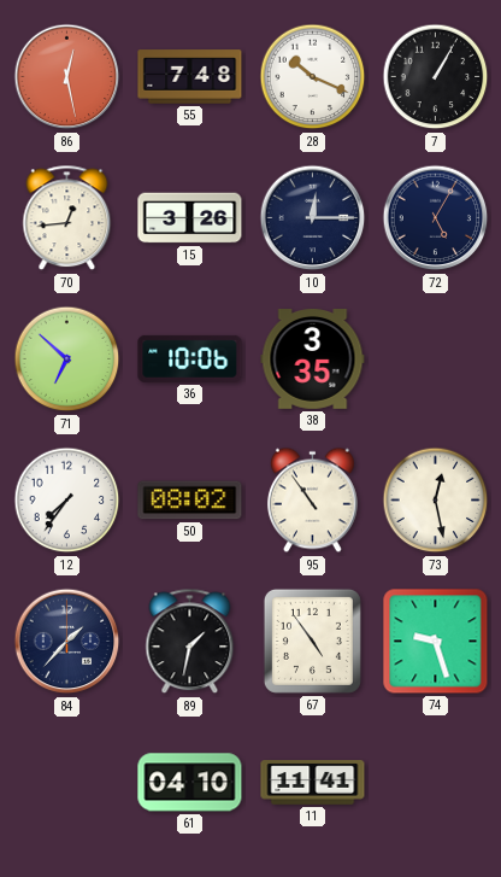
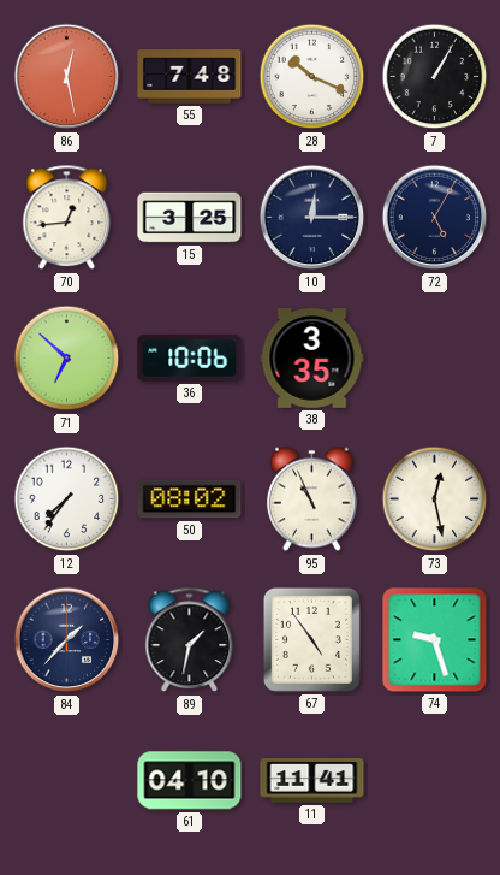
15: 3:26 -> 3:25
95: 10:54 -> 10:56
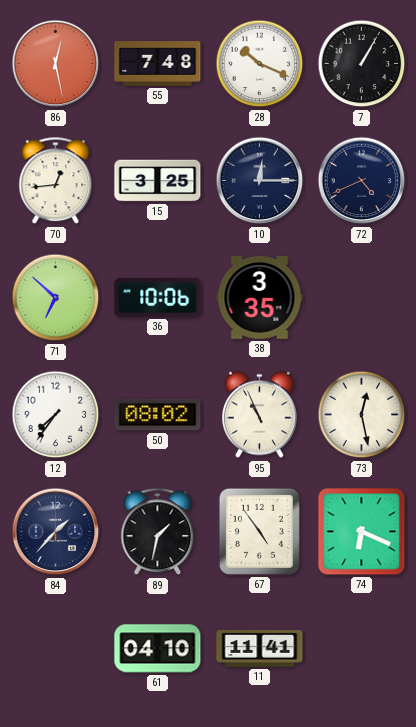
72: 5:05 -> 4:41
74: 9:27 -> 6:19
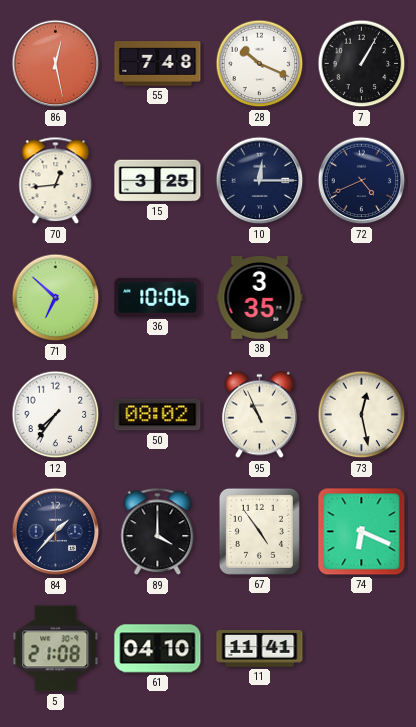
89: 1:32 -> 4:00
5: none -> 21:08
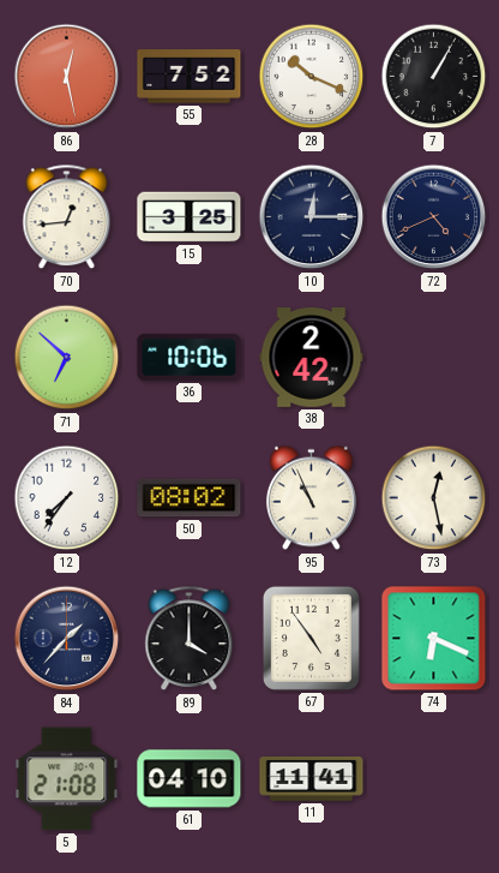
55: 7:48 -> 7:52
38: 3:35 -> 2:42
